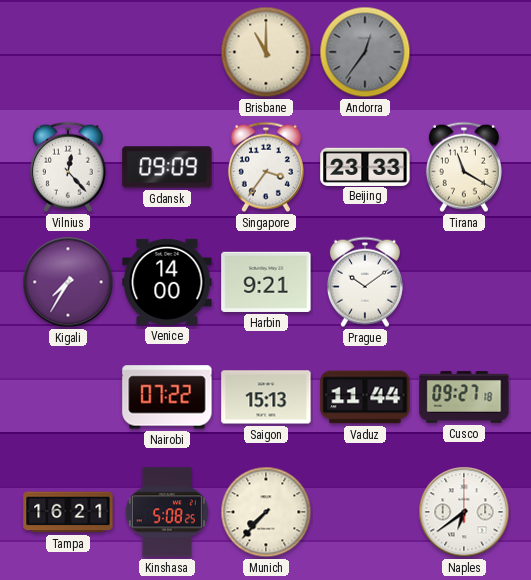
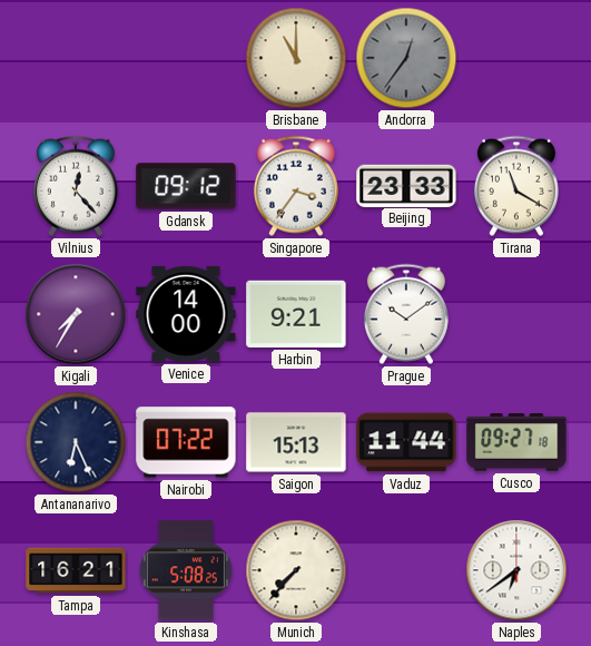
Gdansk: 09:09 -> 09:12
Antananarivo: none -> 6:26
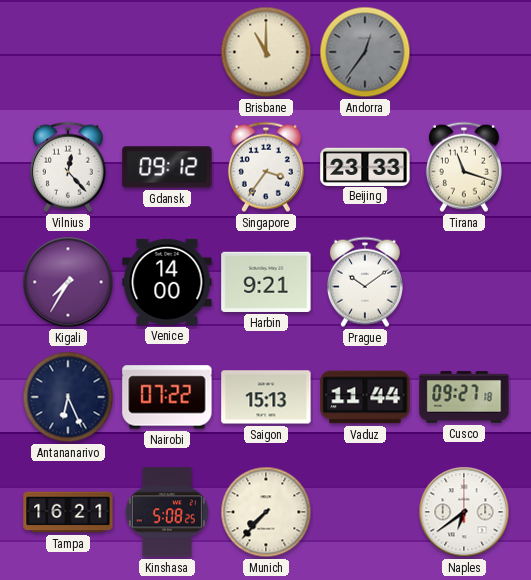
Tirana: 11:20 -> 11:18
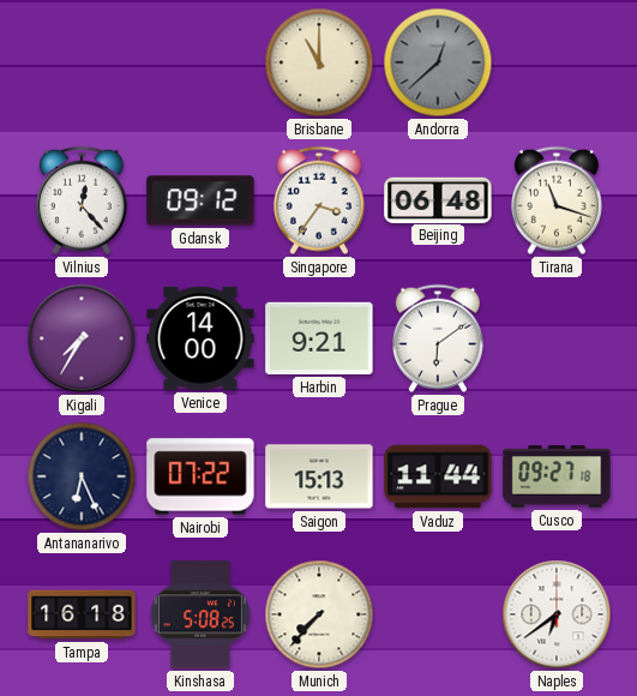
Andorra: 12:36 -> 12:38
Beijing: 23:33 -> 06:48
Prague: 10:09 -> 6:09
Tampa: 16:21 -> 16:18
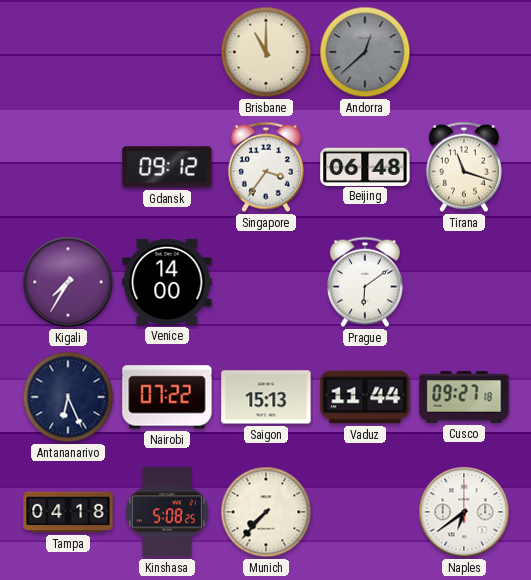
Vilnius: 12:23 -> none
Harbin: 9:21 -> none
Tampa: 16:18 -> 04:18
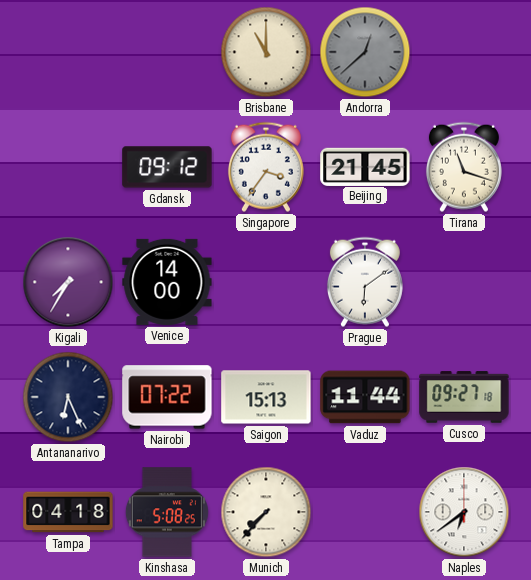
Beijing: 06:48 -> 21:45
